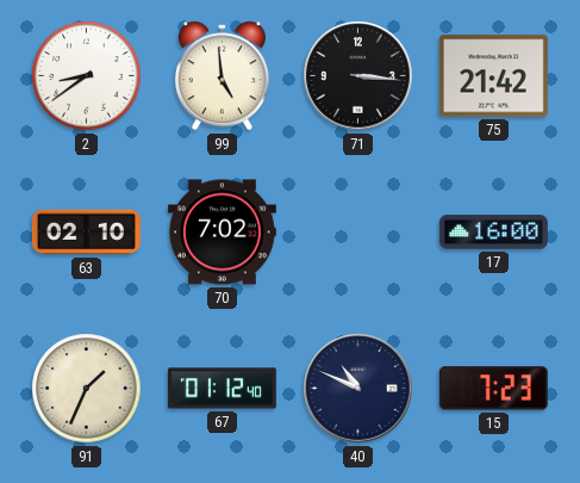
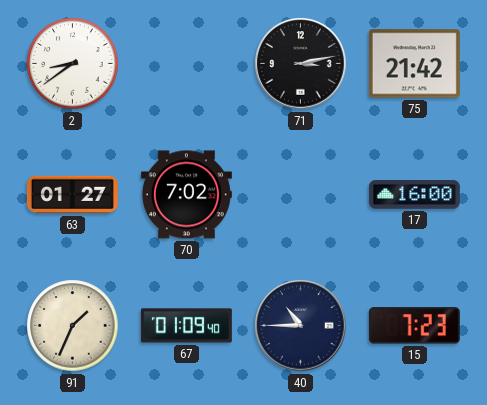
99: 4:59 -> none
71: 3:16 -> 3:13
63: 02:10 -> 01:27
67: 01:12 -> 01:09
40: 10:49 -> 10:45
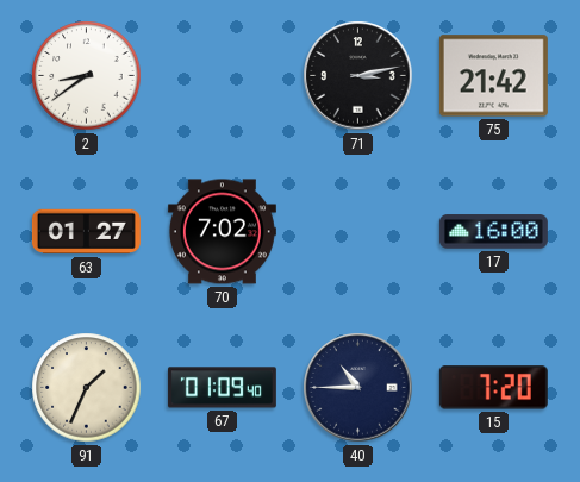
15: 7:23 -> 7:20
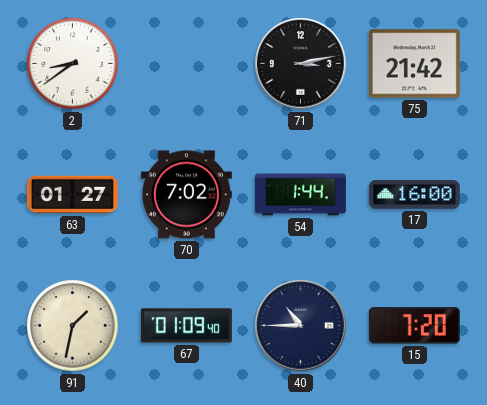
54: none -> 1:44
91: 1:34 -> 1:32
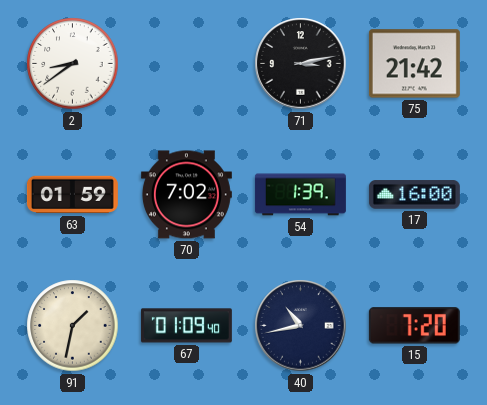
63: 01:27 -> 01:59
54: 1:44 -> 1:39
40: 10:45 -> 10:43
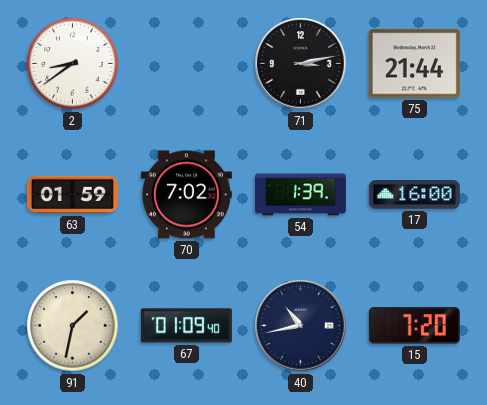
75: 21:42 -> 21:44
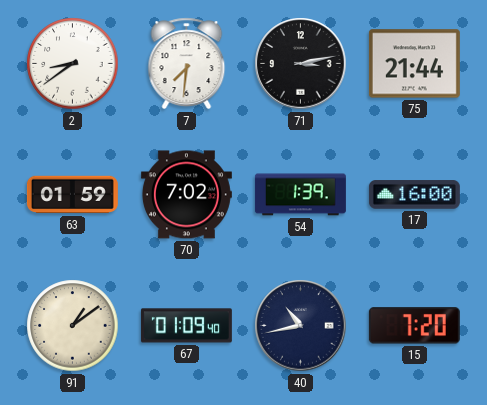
7: none -> 7:31
91: 1:32 -> 1:09
